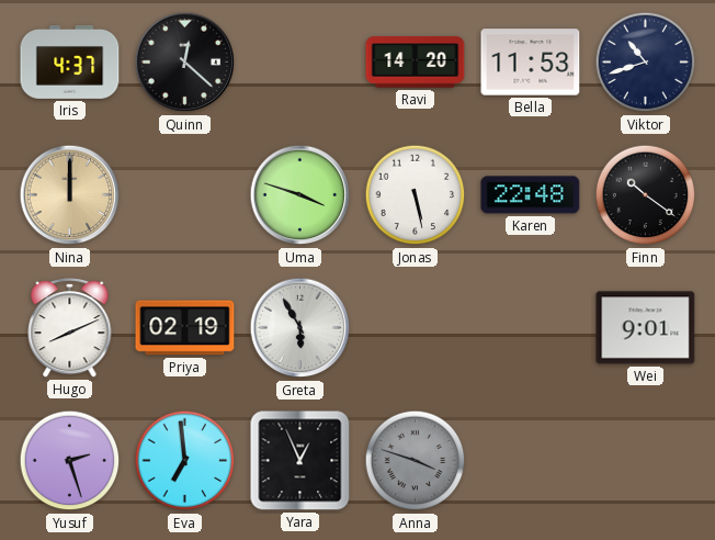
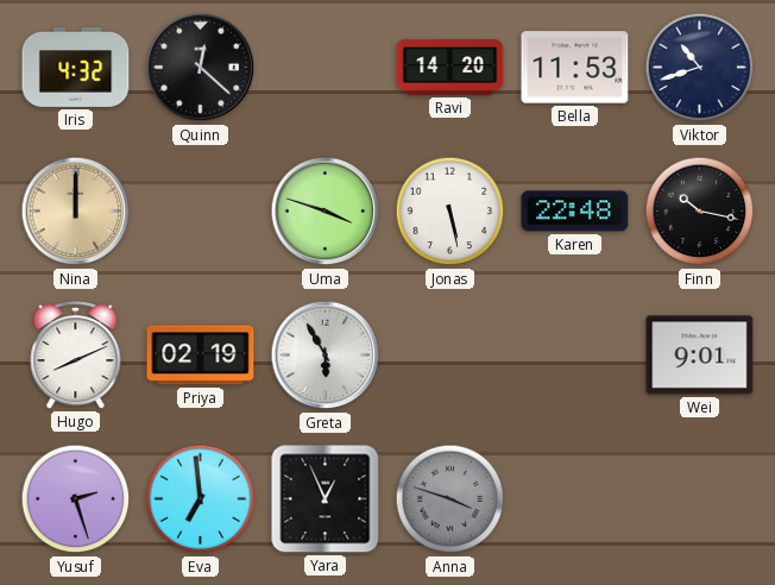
Iris: 4:37 -> 4:32
Finn: 10:21 -> 10:17
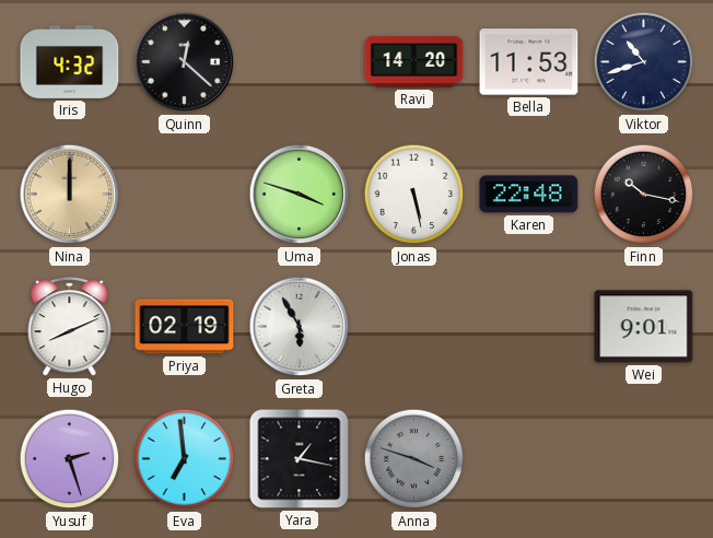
Yara: 12:56 -> 1:17
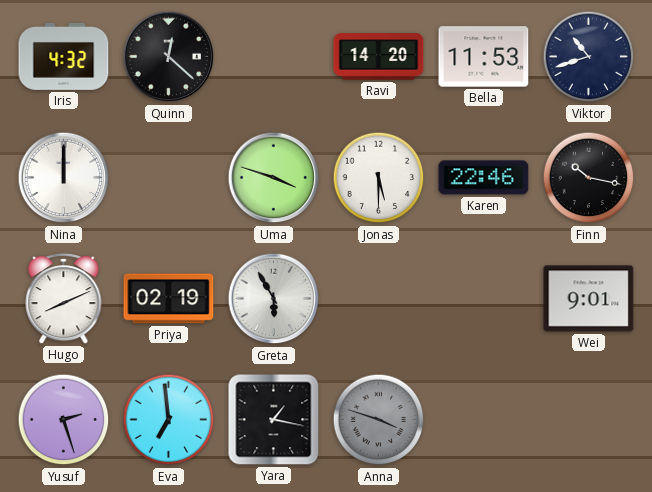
Nina dial: champagne -> white
Jonas: 5:28 -> 5:30
Karen: 22:48 -> 22:46
